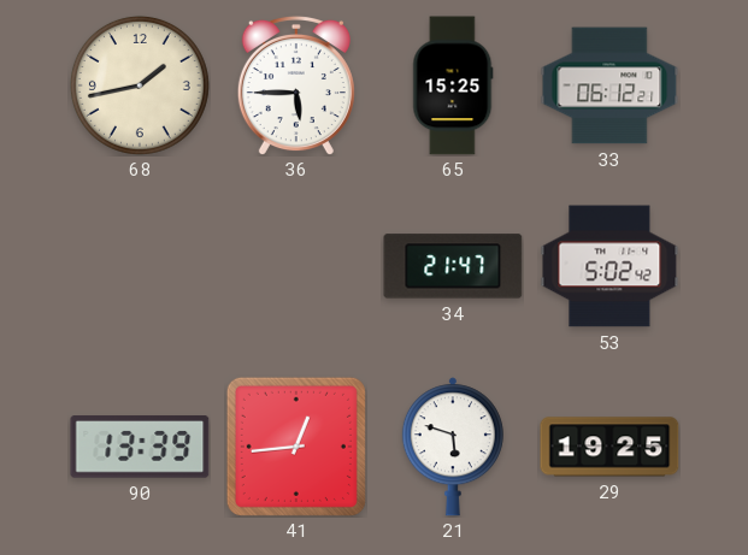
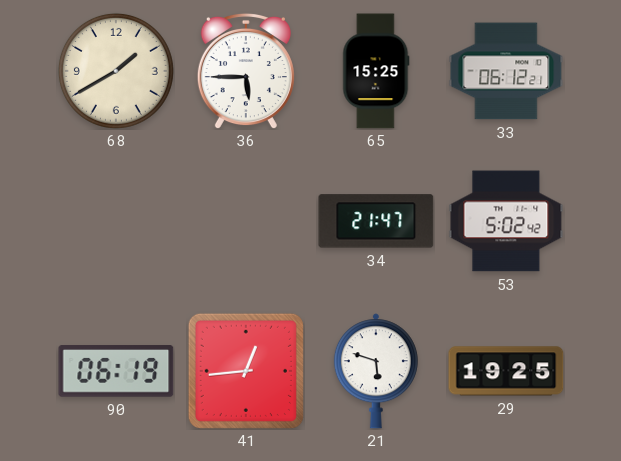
68: 1:43 -> 1:40
90: 13:39 -> 06:19
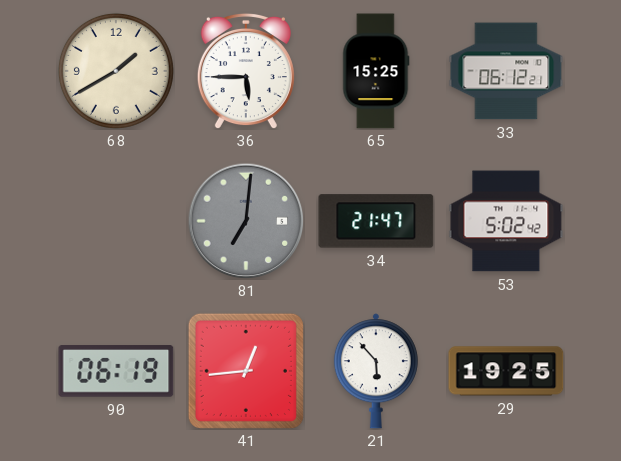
81: none -> 7:01
21: 5:48 -> 5:53
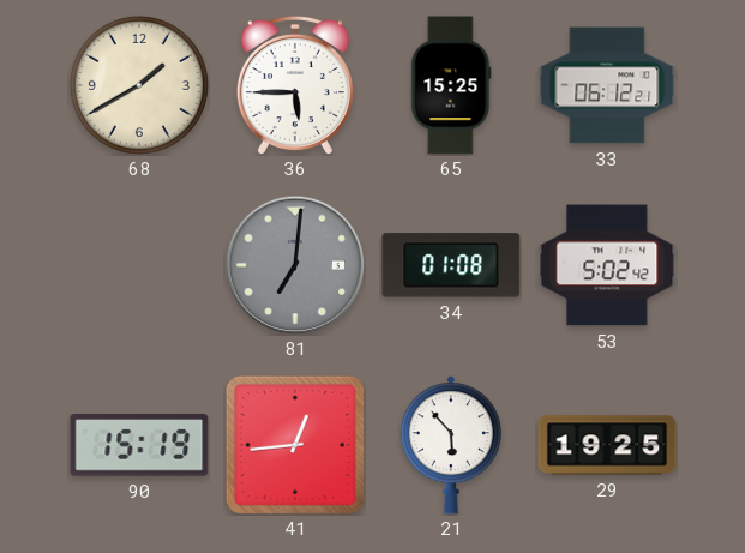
34: 21:47 -> 01:08
90: 06:19 -> 15:19
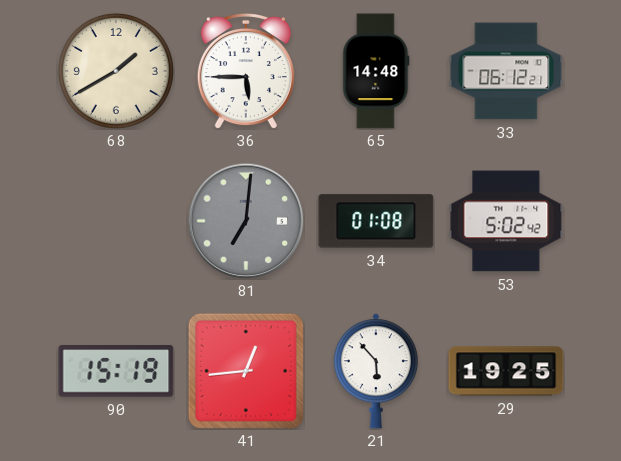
65: 15:25 -> 14:48
